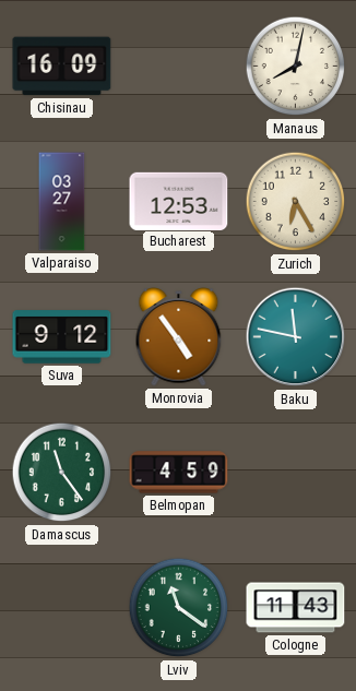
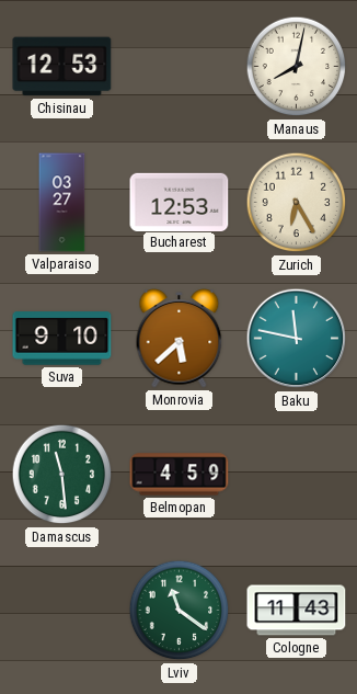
Chisinau: 16:09 -> 12:53
Suva: 9:12 -> 9:10
Monrovia: 4:54 -> 5:38
Damascus: 11:24 -> 11:29
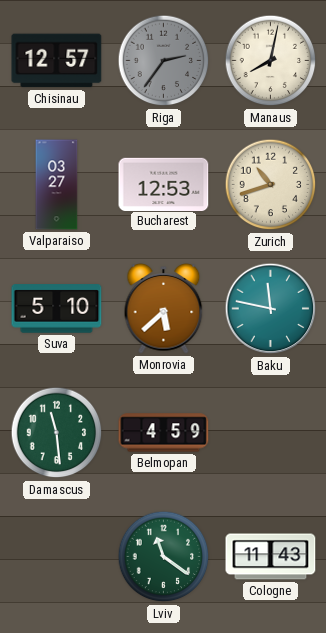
Chisinau: 12:53 -> 12:57
Riga: none -> 2:36
Zurich: 6:25 -> 10:42
Suva: 9:10 -> 5:10
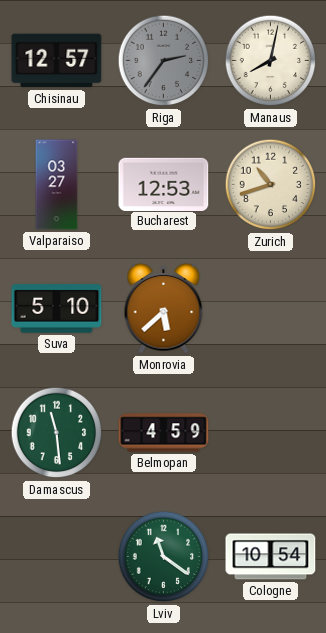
Baku: 11:47 -> none
Cologne: 11:43 -> 10:54
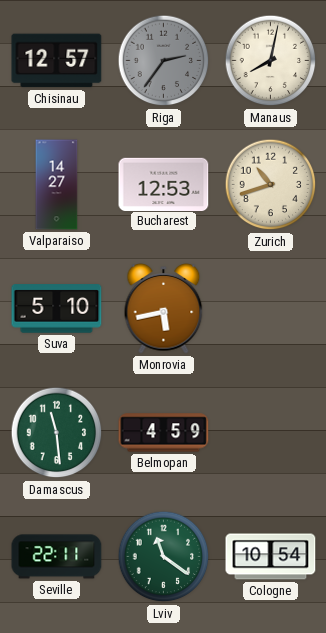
Valparaiso: 03:27 -> 14:27
Monrovia: 5:38 -> 5:43
Seville: none -> 22:11
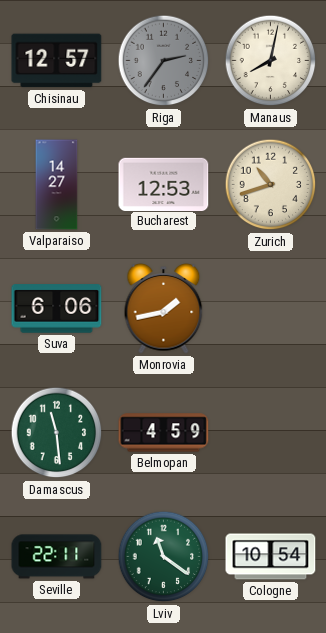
Suva: 5:10 -> 6:06
Monrovia: 5:43 -> 1:43
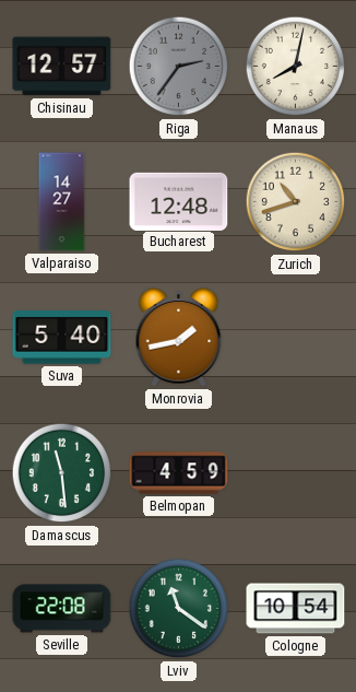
Bucharest: 12:53 -> 12:48
Suva: 6:06 -> 5:40
Seville: 22:11 -> 22:08
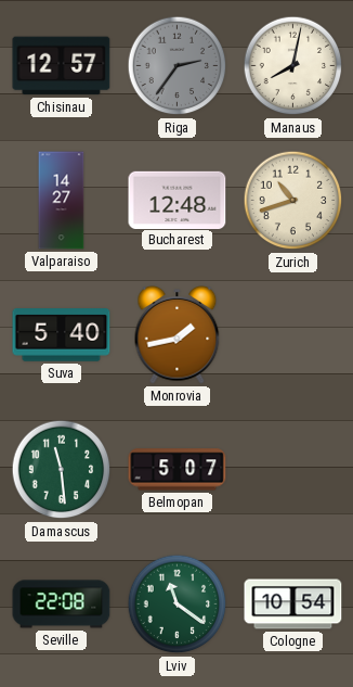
Belmopan: 4:59 -> 5:07
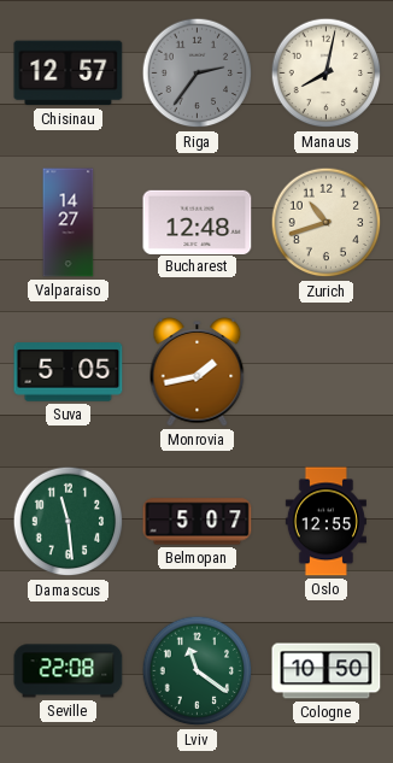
Suva: 5:40 -> 5:05
Oslo: none -> 12:55
Cologne: 10:54 -> 10:50
